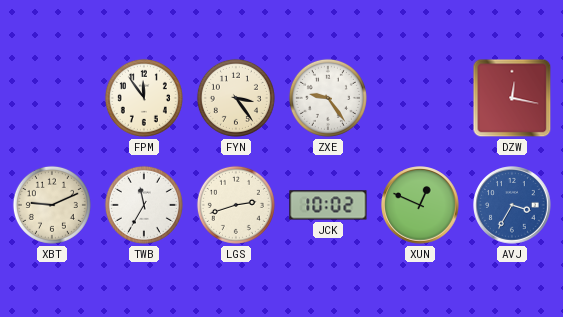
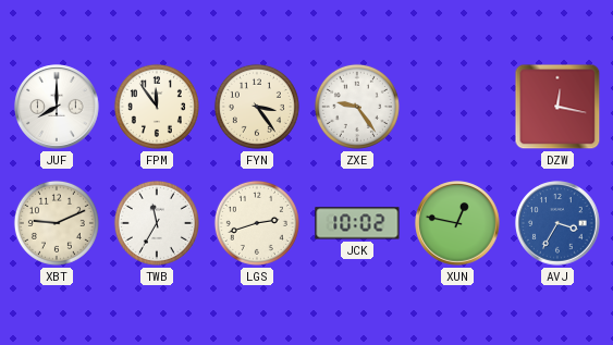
JUF: none -> 8:00
XUN: 12:49 -> 12:47
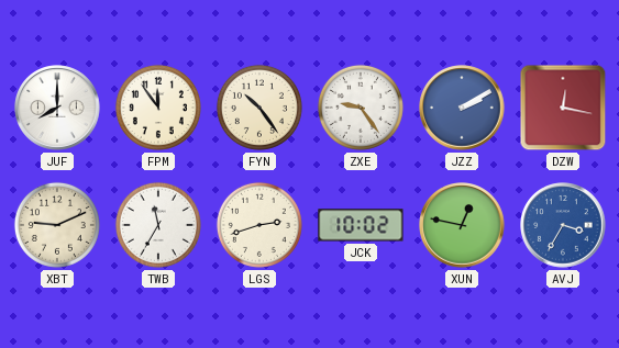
FYN: 3:24 -> 10:24
JZZ: none -> 2:10
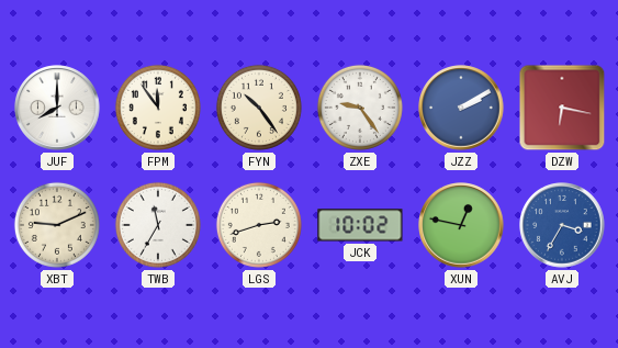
DZW: 12:17 -> 6:17
